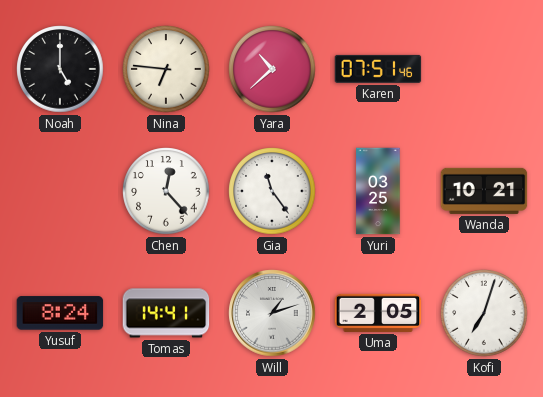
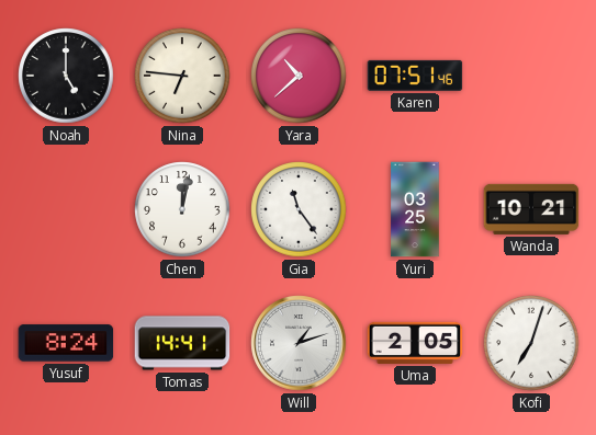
Chen: 12:23 -> 12:02
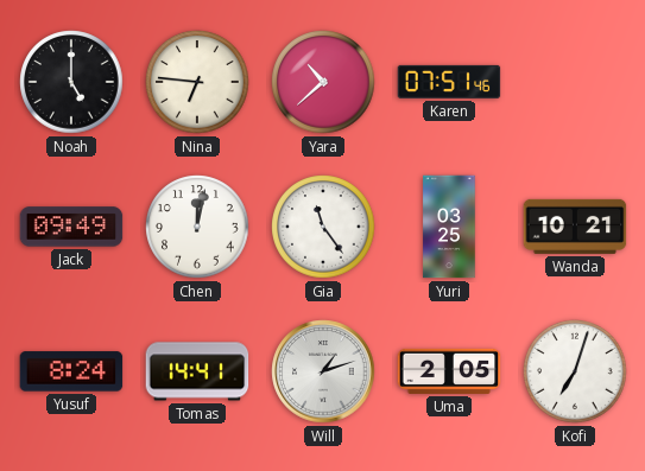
Jack: none -> 09:49
